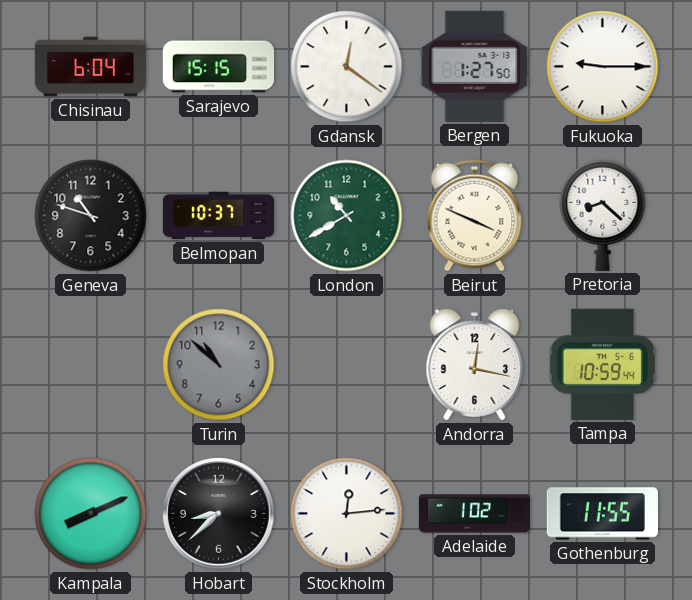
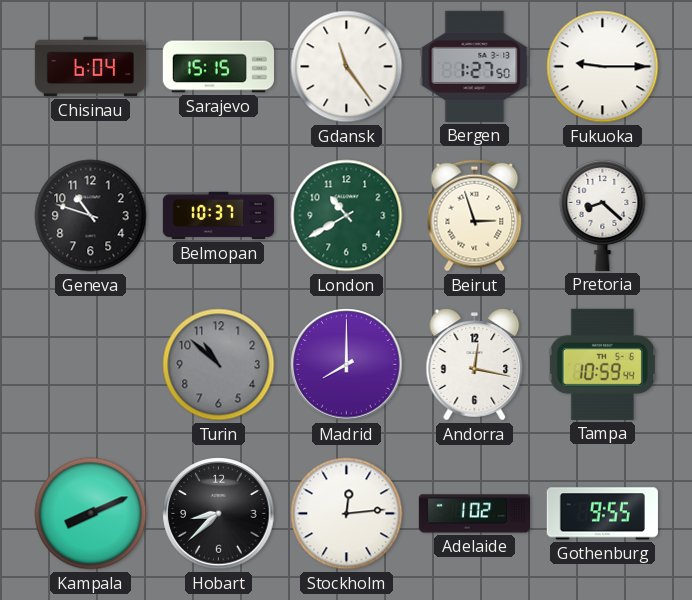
Gdansk: 12:21 -> 11:24
Beirut: 3:49 -> 2:57
Madrid: none -> 8:00
Gothenburg: 11:55 -> 9:55
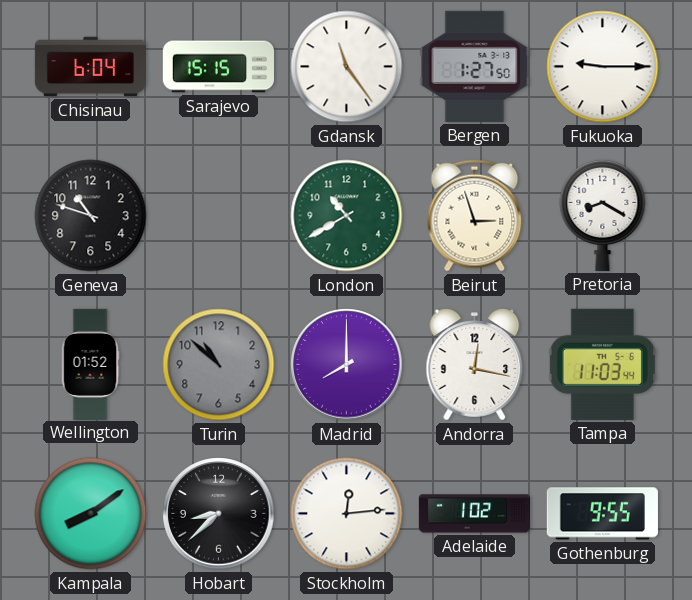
Belmopan: 10:37 -> none
Pretoria: 8:22 -> 8:20
Wellington: none -> 01:52
Tampa: 10:59 -> 11:03
Kampala: 8:11 -> 8:09
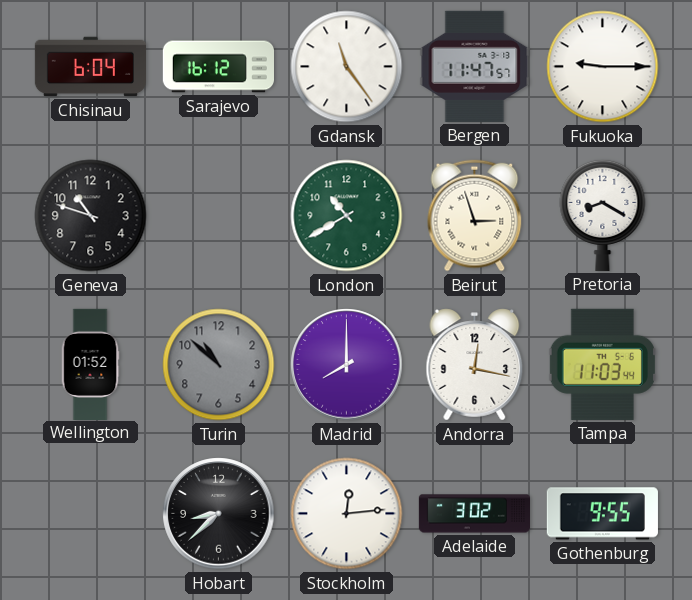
Sarajevo: 15:15 -> 16:12
Bergen: 1:27 -> 11:47
Kampala: 8:09 -> none
Adelaide: 1:02 -> 3:02
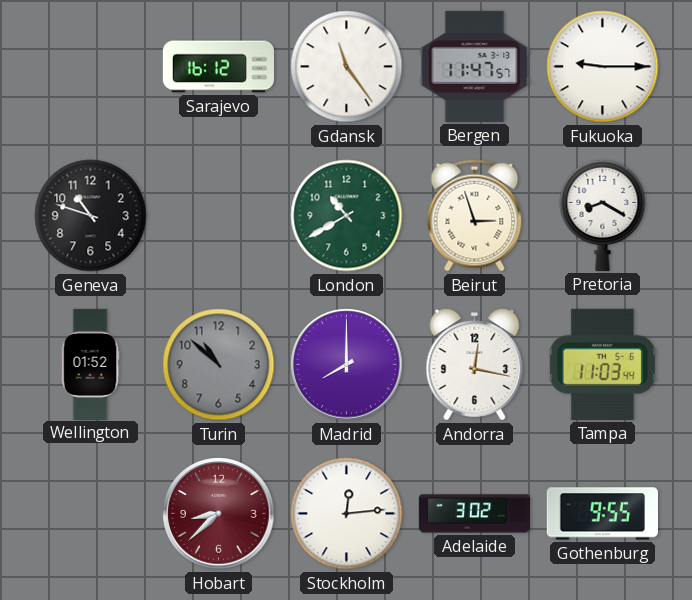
Chisinau: 6:04 -> none
Hobart dial: black -> burgundy
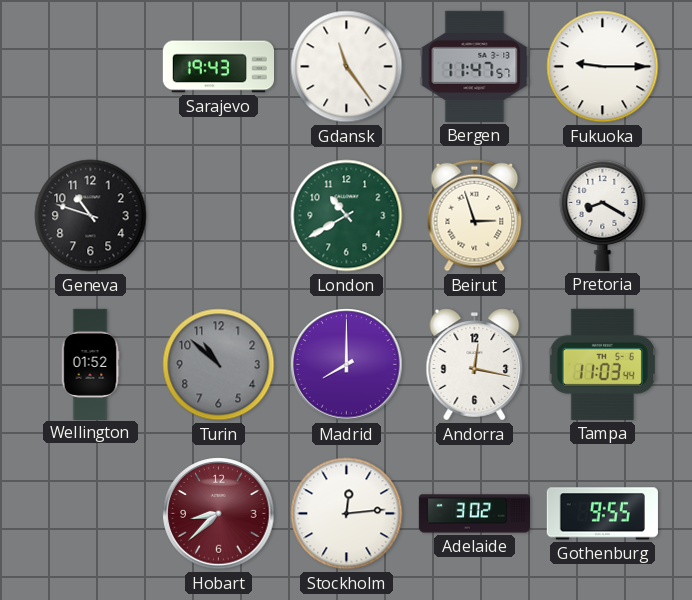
Sarajevo: 16:12 -> 19:43
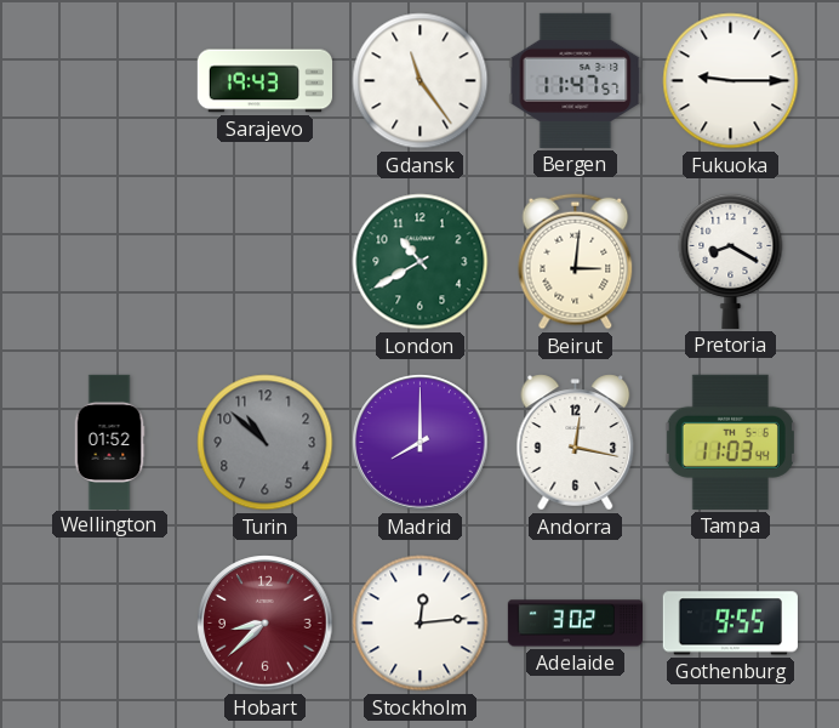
Geneva: 10:48 -> none
Beirut: 2:57 -> 3:01
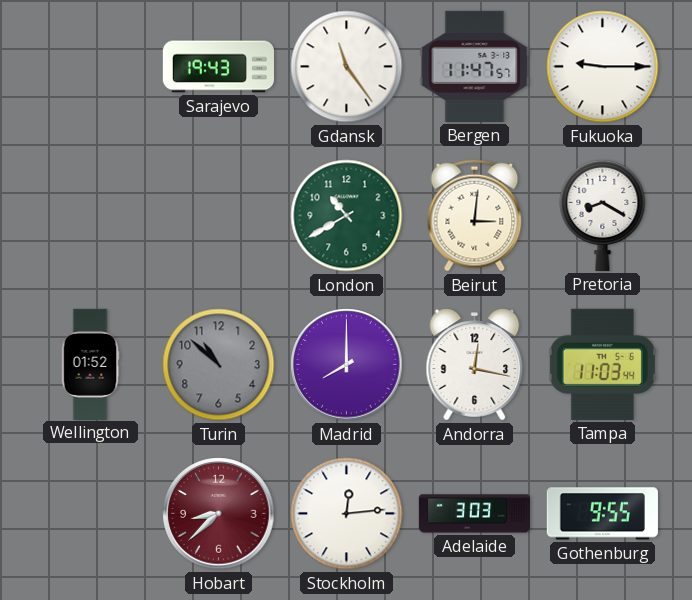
Adelaide: 3:02 -> 3:03
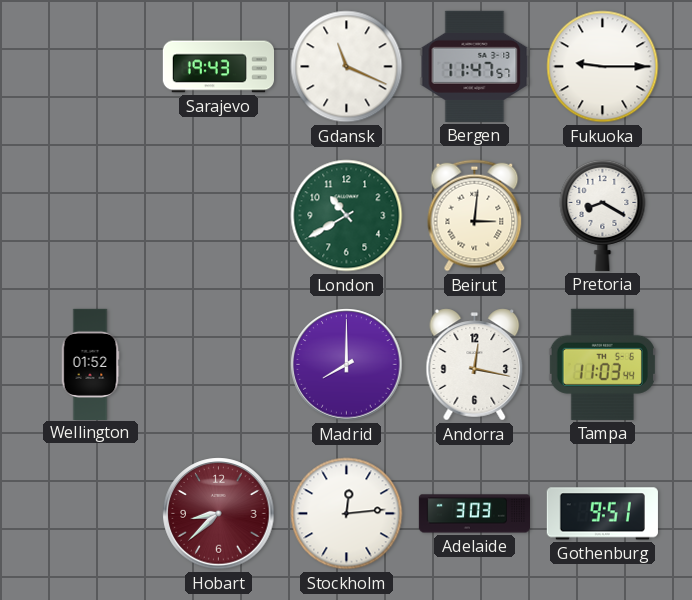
Gdansk: 11:24 -> 11:19
Turin: 10:52 -> none
Gothenburg: 9:55 -> 9:51
